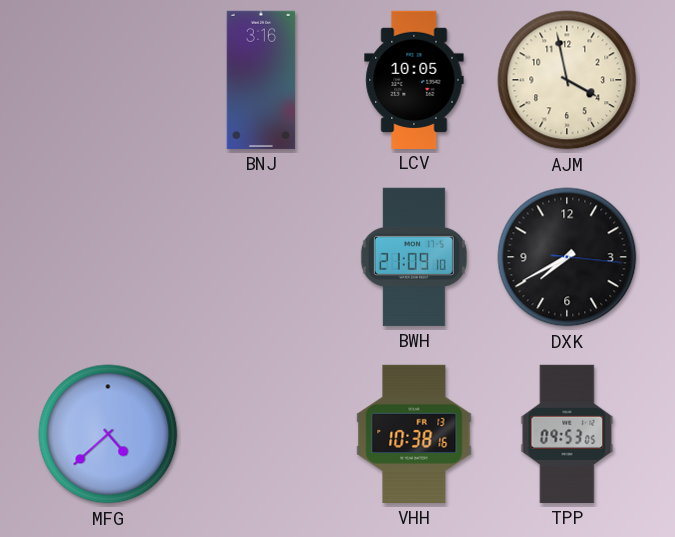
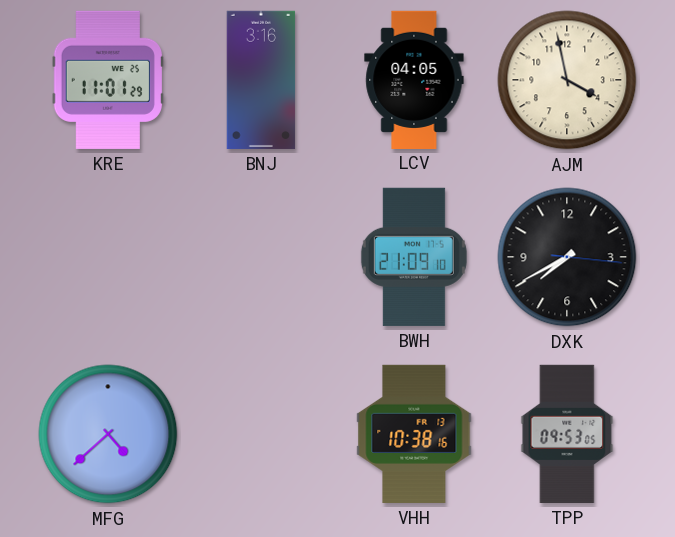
KRE: none -> 11:01
LCV: 10:05 -> 04:05
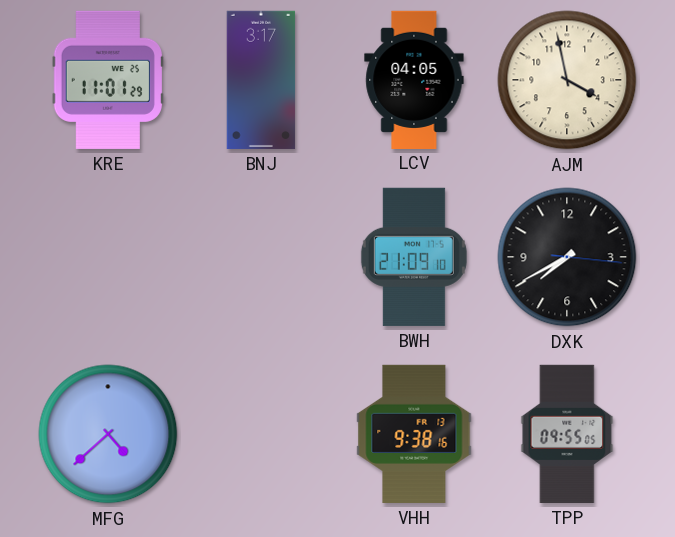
BNJ: 3:16 -> 3:17
VHH: 10:38 -> 9:38
TPP: 09:53 -> 09:55
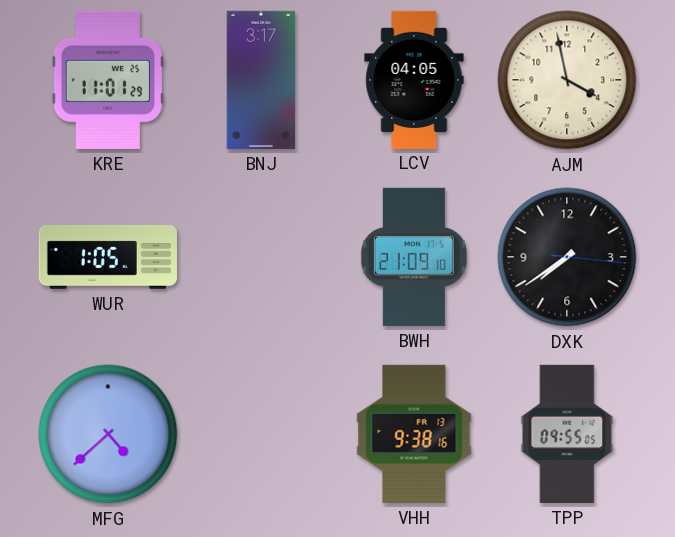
WUR: none -> 1:05
DXK: 7:40 -> 7:39
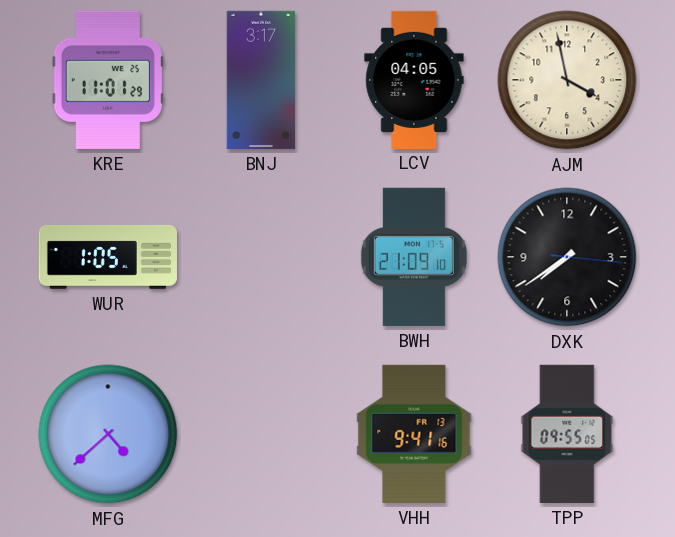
VHH: 9:38 -> 9:41
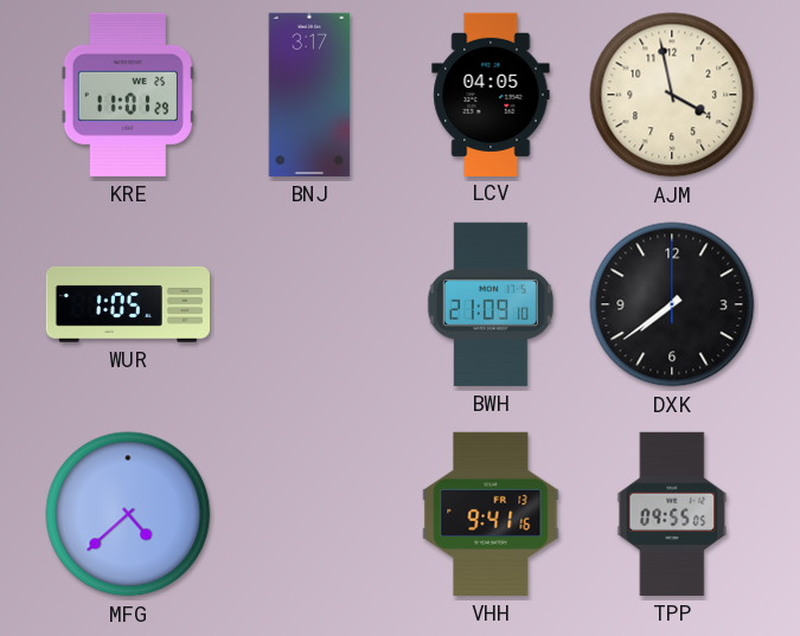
DXK: 7:39:16 -> 7:39:00
